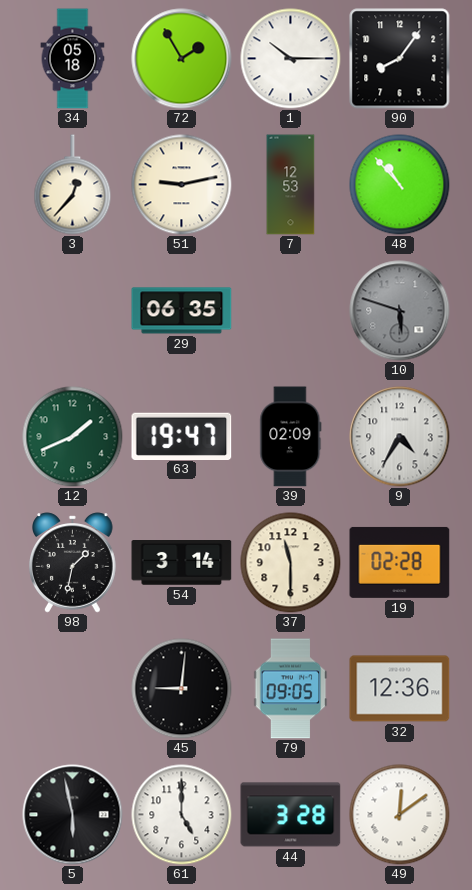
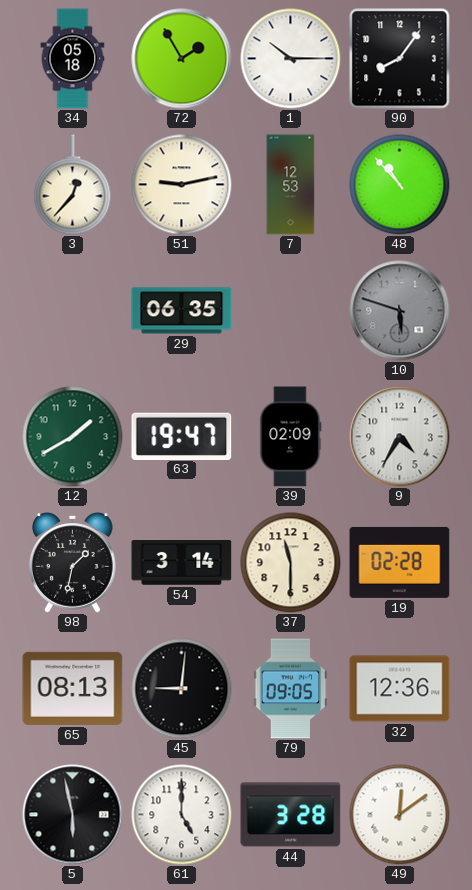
12: 1:41 -> 1:40
65: none -> 08:13
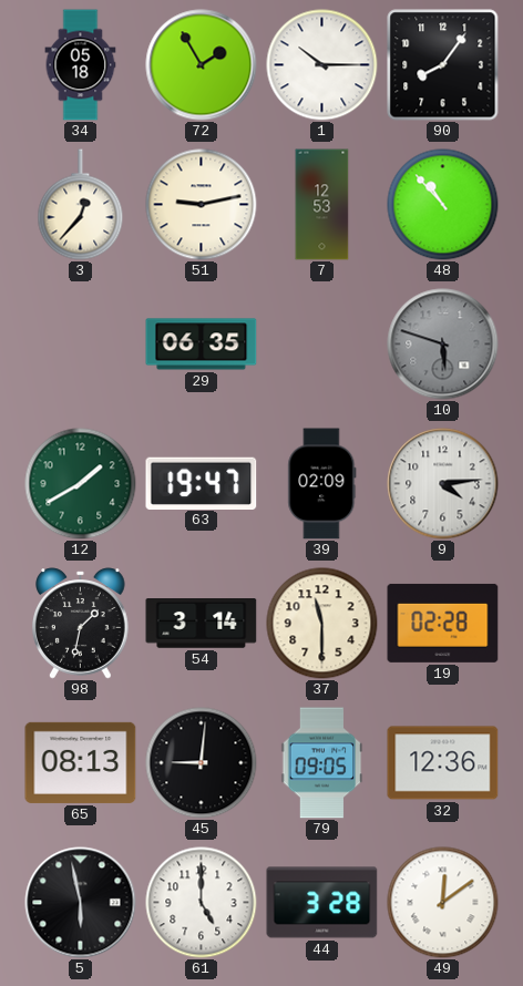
9: 4:35 -> 4:14
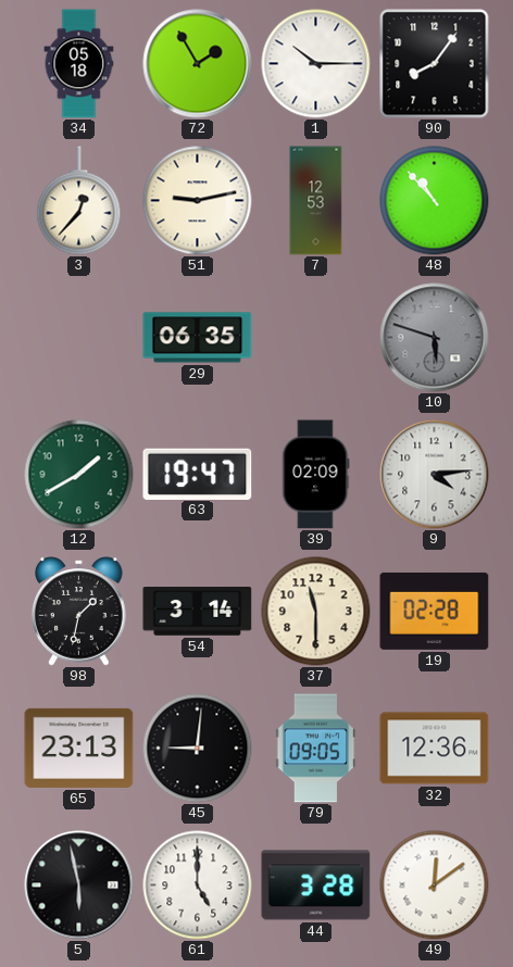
65: 08:13 -> 23:13
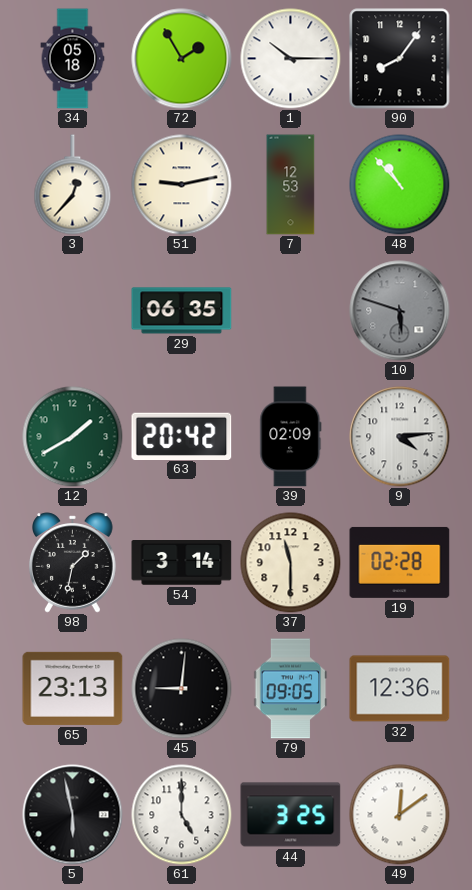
63: 19:47 -> 20:42
44: 3:28 -> 3:25
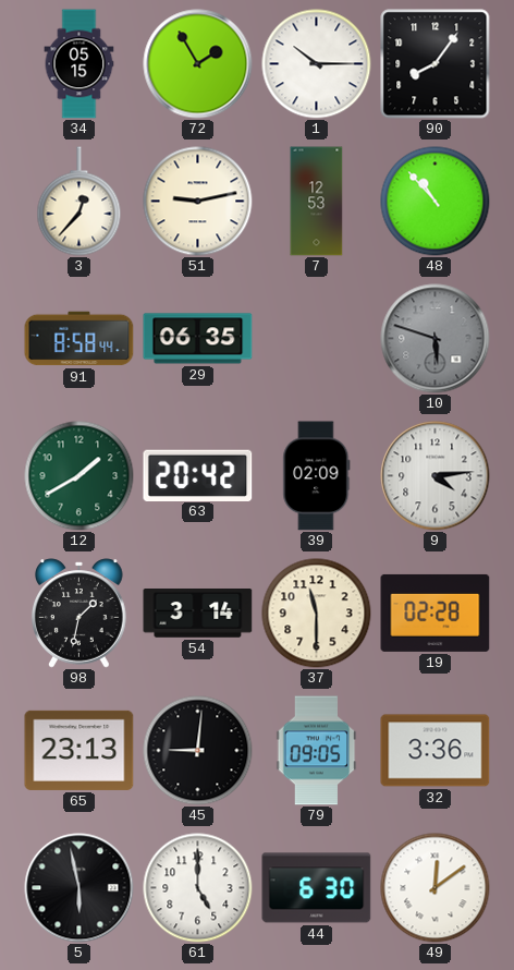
34: 05:18 -> 05:15
91: none -> 8:58
32: 12:36 -> 3:36
44: 3:25 -> 6:30
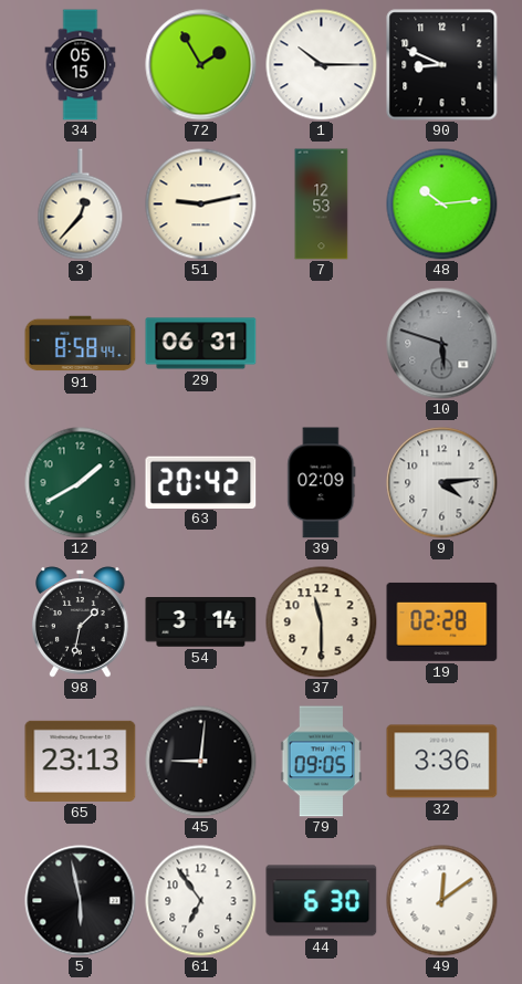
90: 8:06 -> 8:49
48: 10:53 -> 10:14
29: 06:35 -> 06:31
61: 5:00 -> 6:54
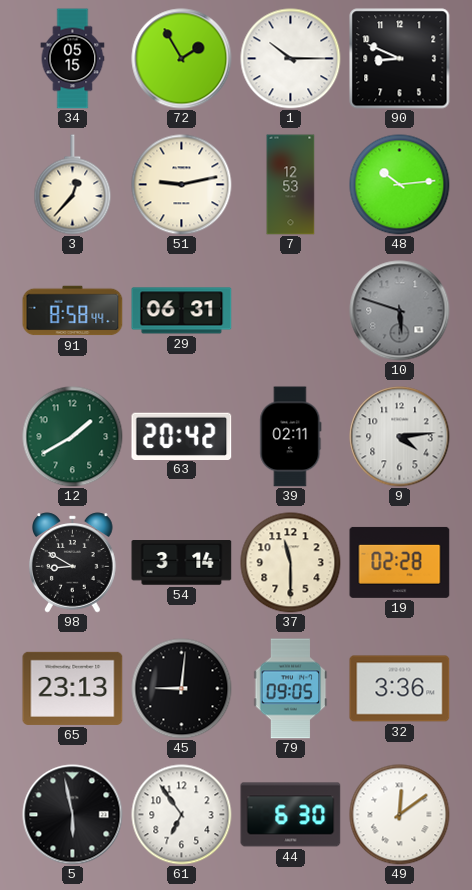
39: 02:09 -> 02:11
98: 1:32 -> 8:50
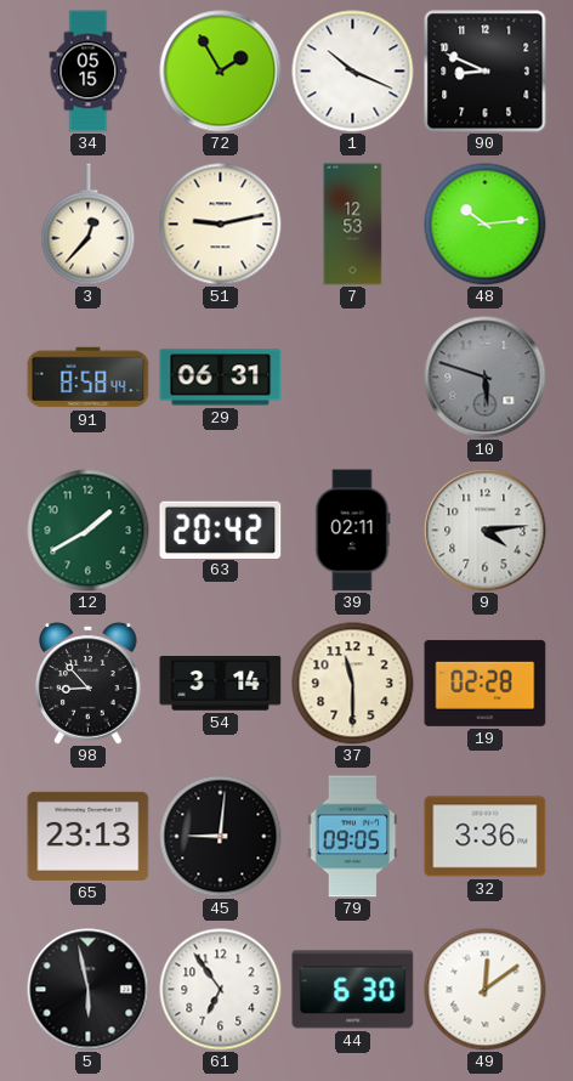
1: 10:15 -> 10:19
98: 8:50 -> 8:53
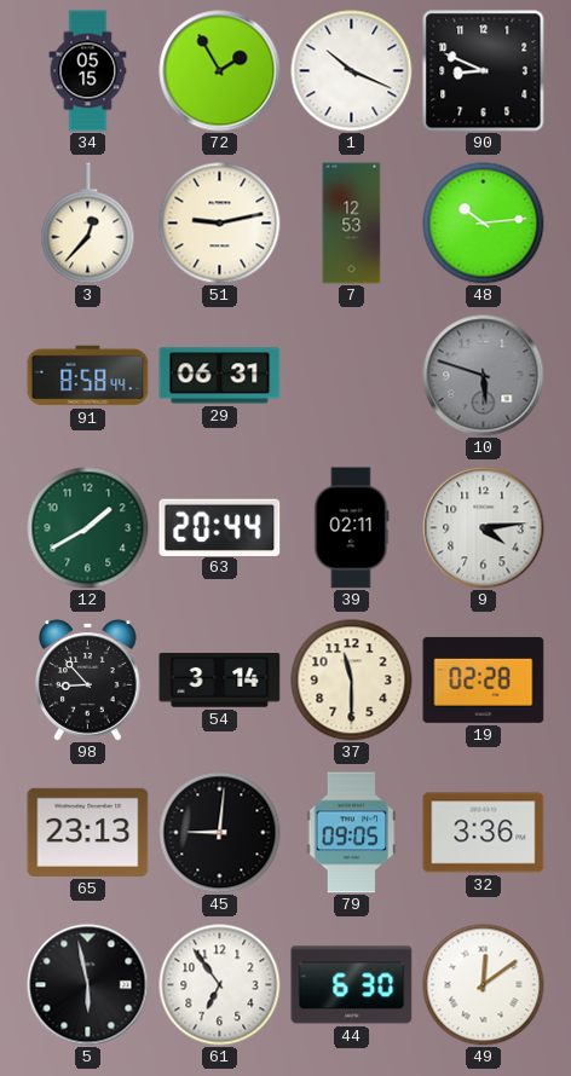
63: 20:42 -> 20:44
